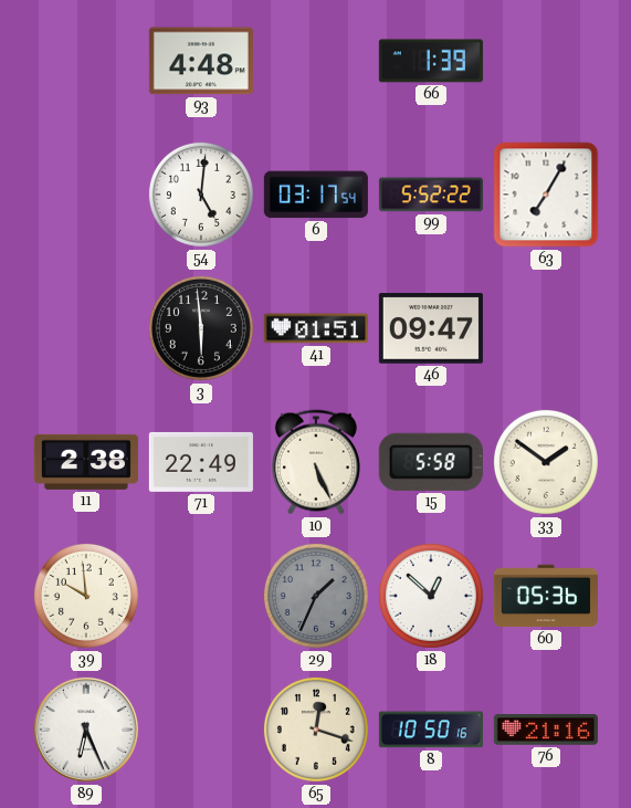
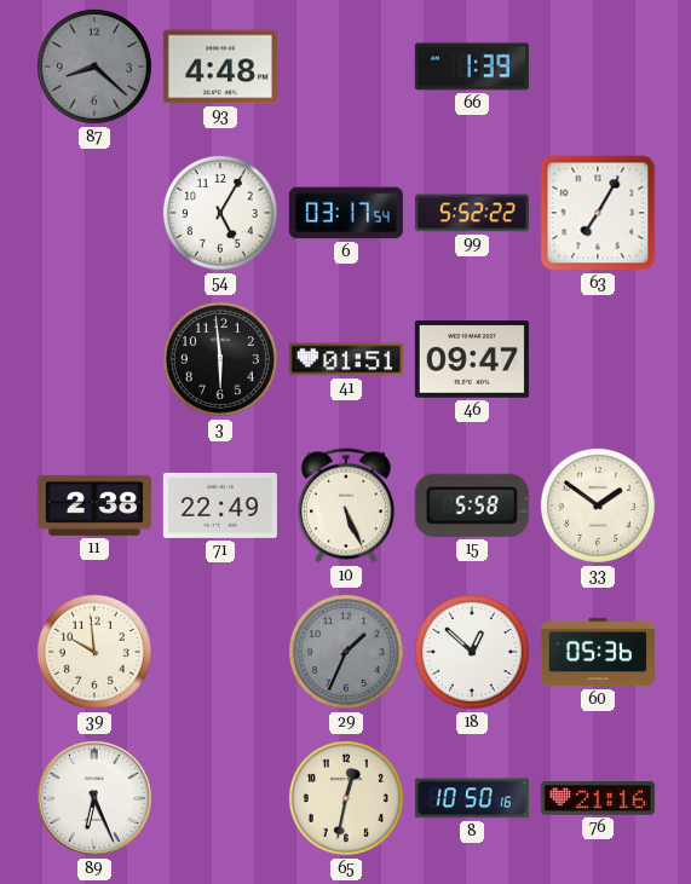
87: none -> 8:22
54: 5:01 -> 5:05
65: 12:18 -> 12:32
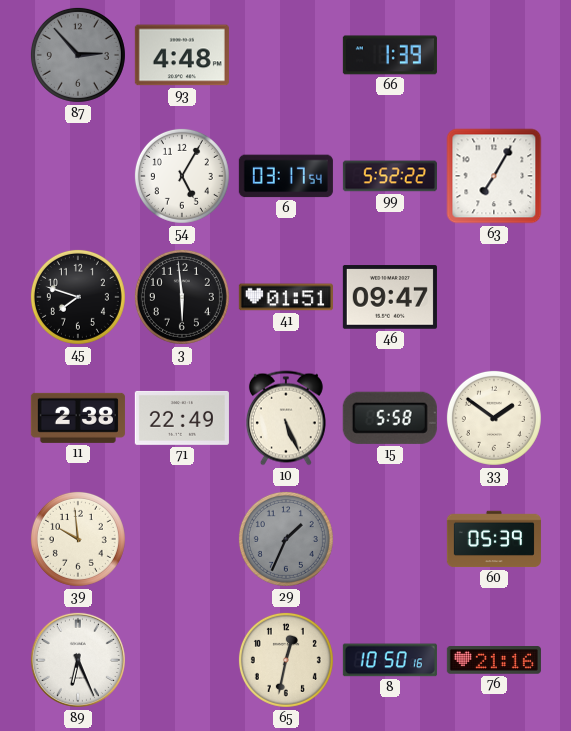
87: 8:22 -> 2:53
45: none -> 7:48
18: 12:52 -> none
60: 05:36 -> 05:39
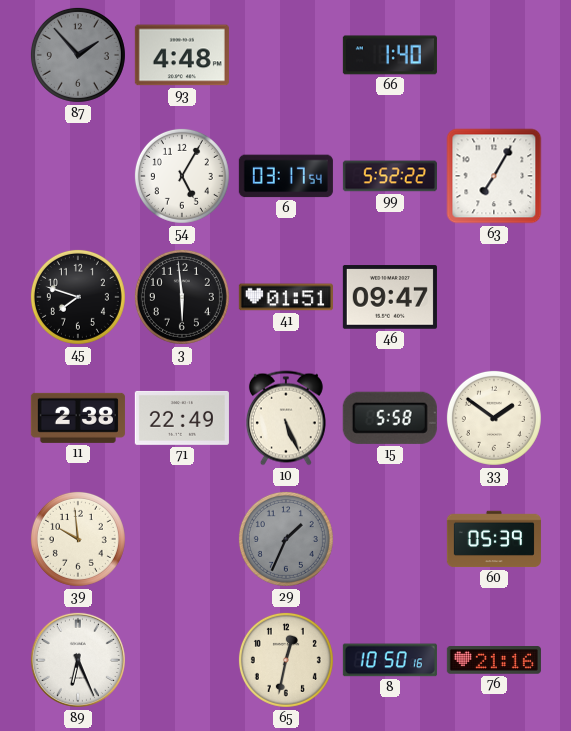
87: 2:53 -> 1:53
66: 1:39 -> 1:40
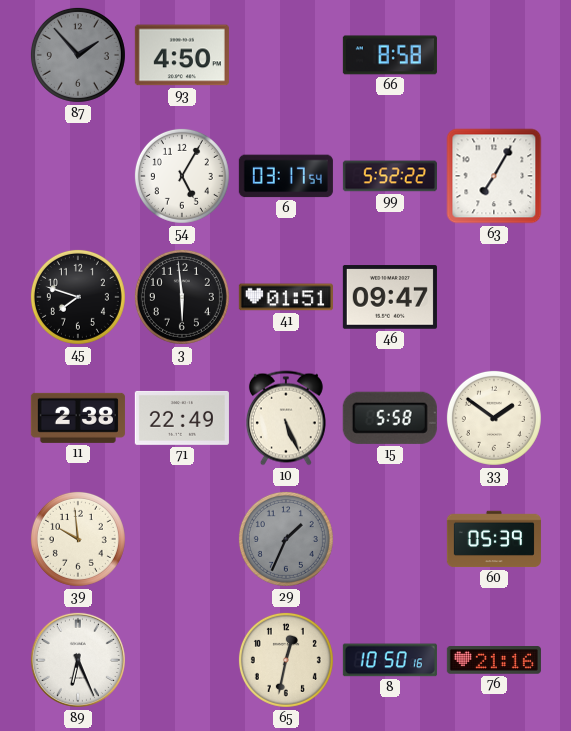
93: 4:48 -> 4:50
66: 1:40 -> 8:58
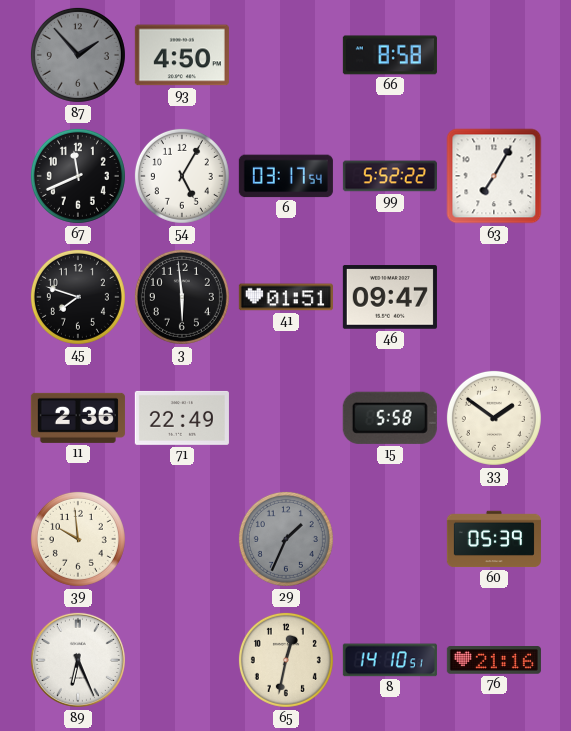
67: none -> 11:41
11: 2:38 -> 2:36
10: 5:26 -> none
8: 10:50 -> 14:10
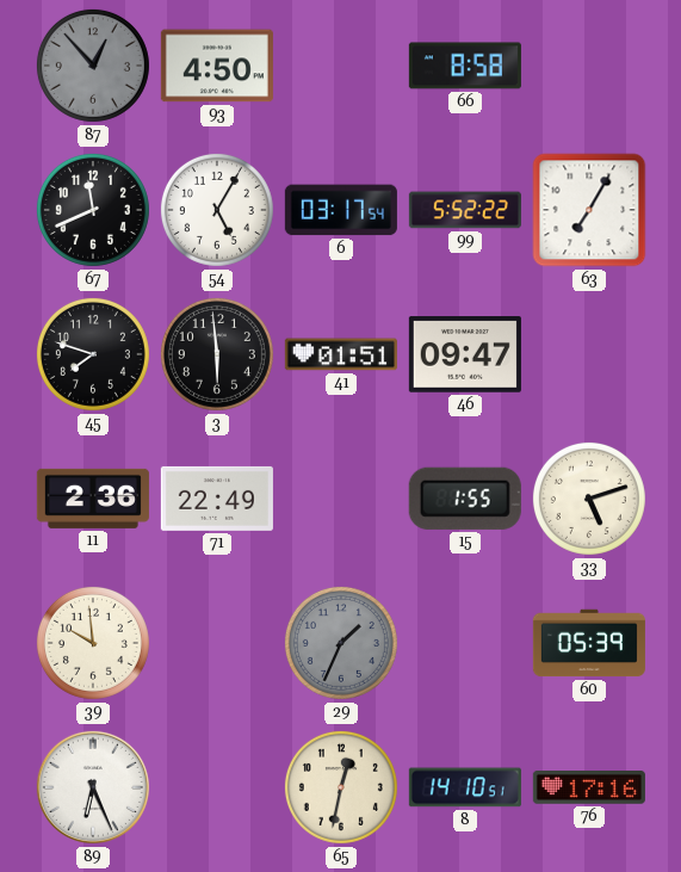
87: 1:53 -> 12:53
15: 5:58 -> 1:55
33: 1:51 -> 5:12
76: 21:16 -> 17:16
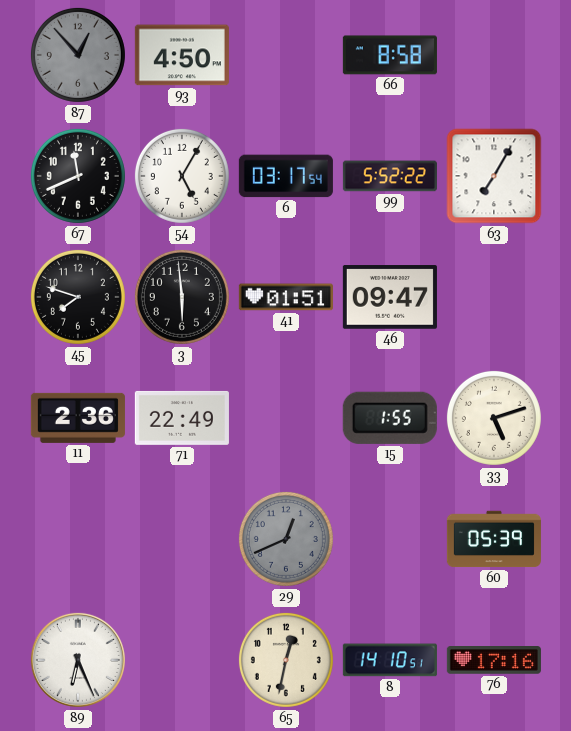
39: 9:59 -> none
29: 1:34 -> 12:41
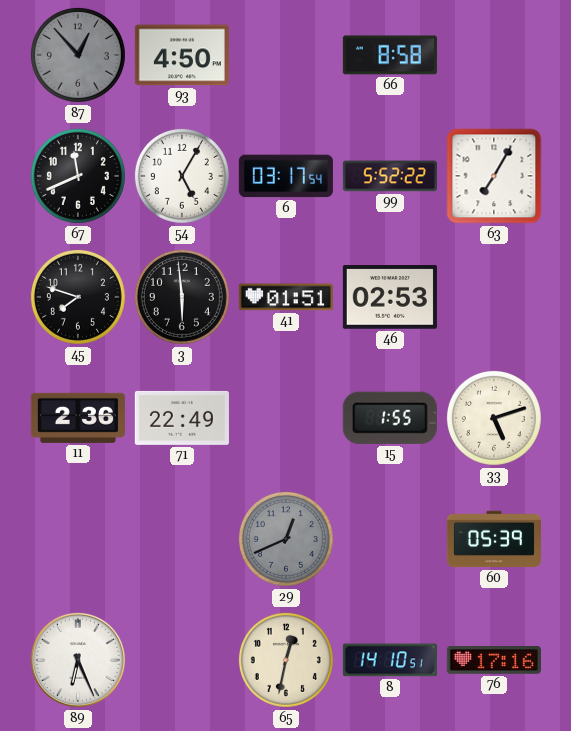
46: 09:47 -> 02:53
